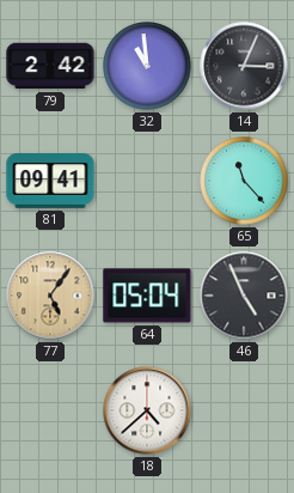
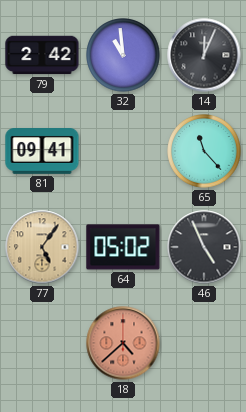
14: 3:04 -> 12:04
64: 05:04 -> 05:02
18 dial: white -> salmon
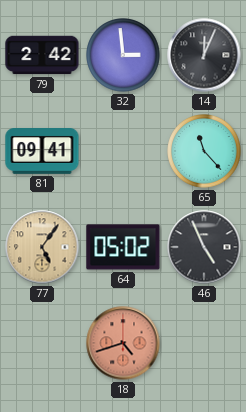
32: 10:59 -> 2:59
18: 4:38 -> 4:42
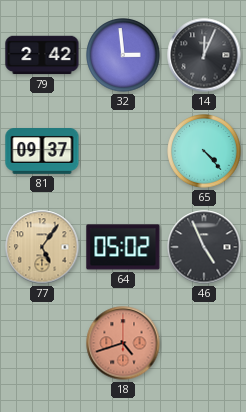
81: 09:41 -> 09:37
65: 11:23 -> 4:23
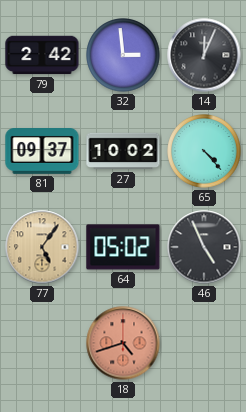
27: none -> 10:02
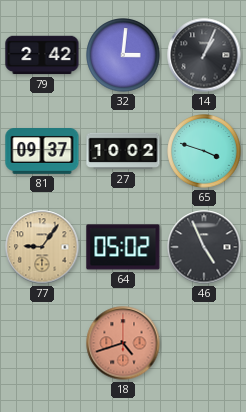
32: 2:59 -> 3:01
14: 12:04 -> 1:04
65: 4:23 -> 3:48
77: 5:06 -> 9:06
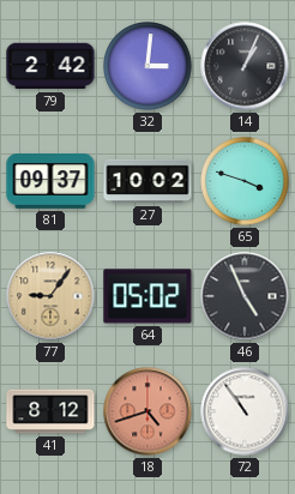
41: none -> 8:12
72: none -> 10:54
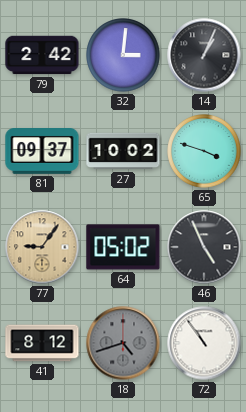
18 dial: salmon -> grey
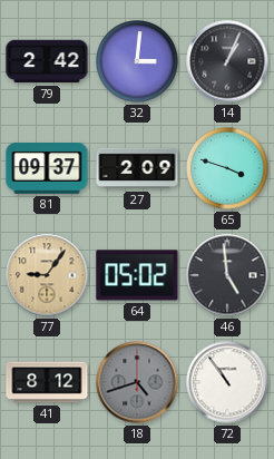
27: 10:02 -> 2:09
46: 4:56 -> 4:59
